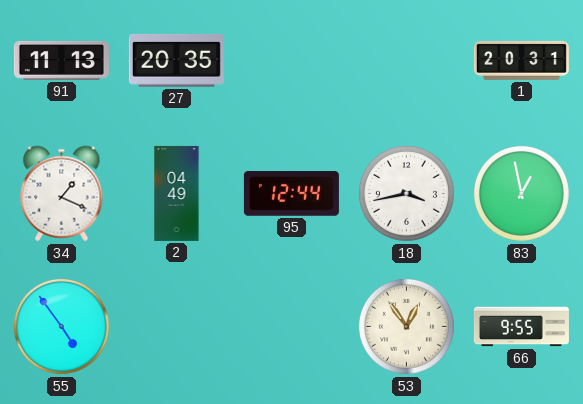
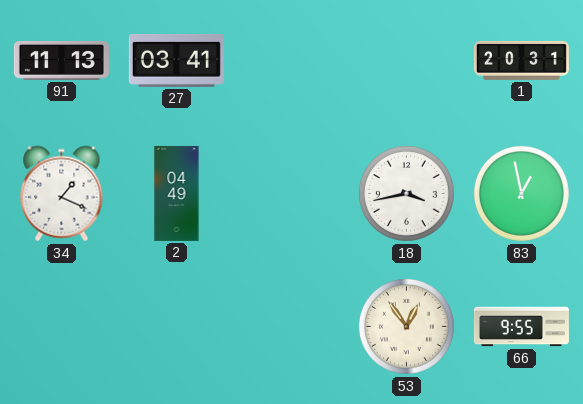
27: 20:35 -> 03:41
95: 12:44 -> none
55: 4:54 -> none
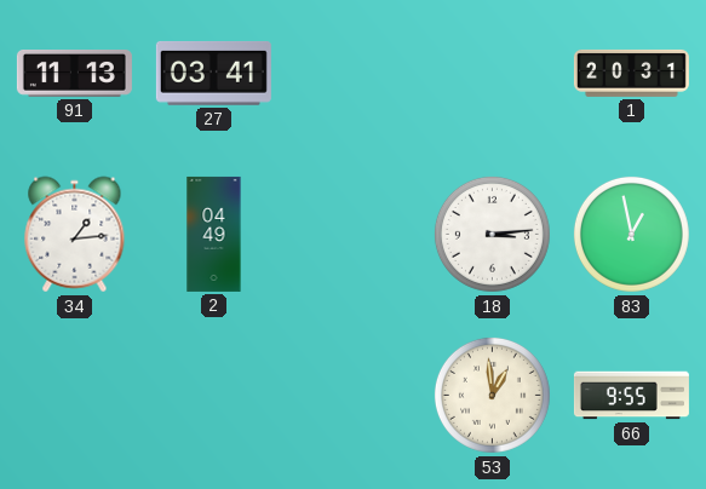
34: 1:19 -> 1:14
18: 3:43 -> 3:14
53: 12:54 -> 12:59
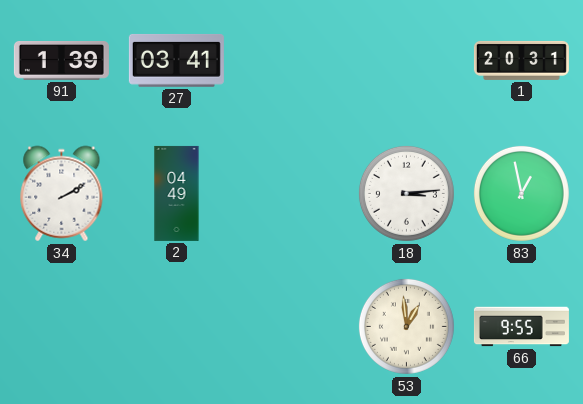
91: 11:13 -> 1:39
34: 1:14 -> 2:10
